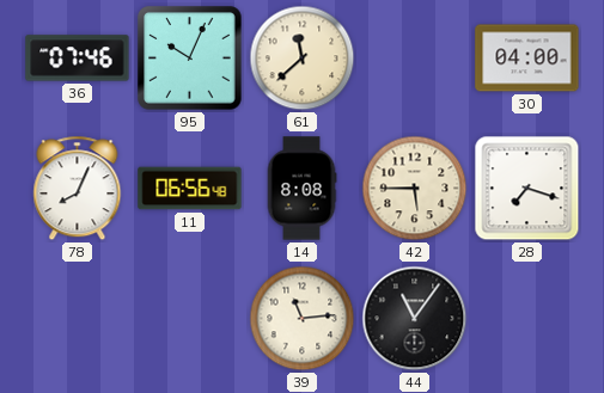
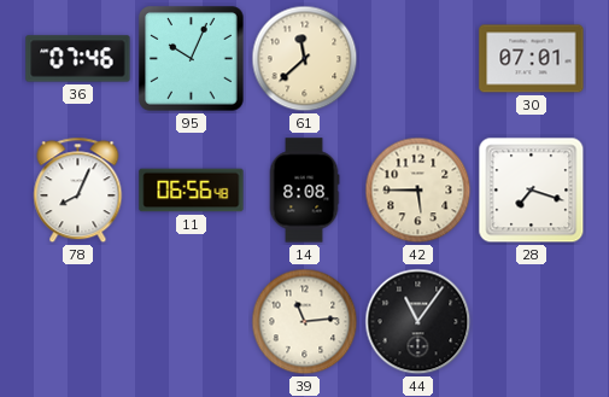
30: 04:00 -> 07:01
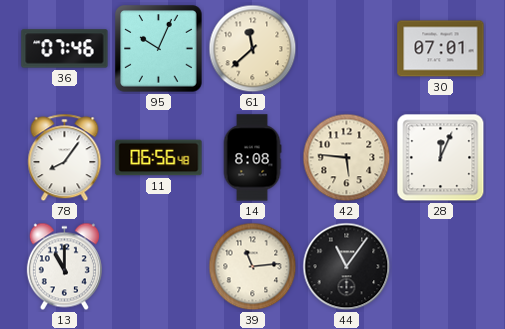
78: 8:04 -> 8:06
42: 5:45 -> 5:46
28: 7:18 -> 12:04
13: none -> 11:00
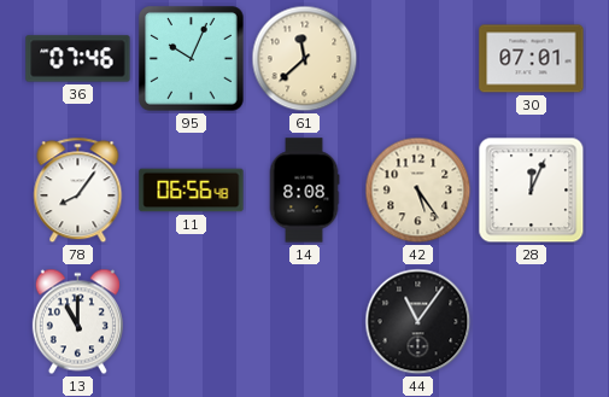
42: 5:46 -> 5:24
39: 11:14 -> none
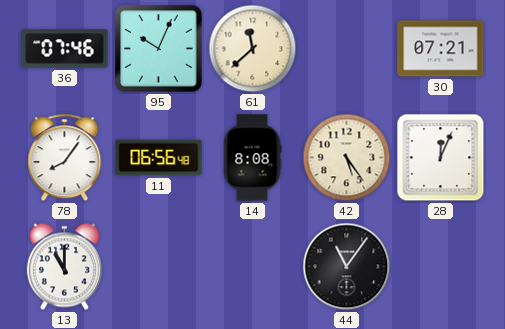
30: 07:01 -> 07:21
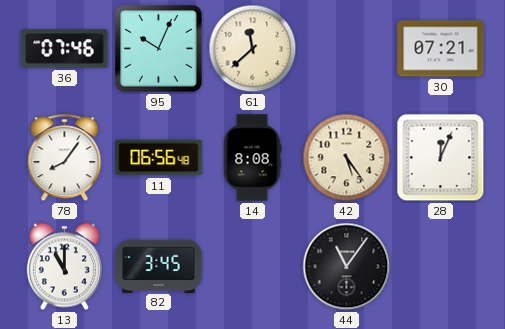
82: none -> 3:45
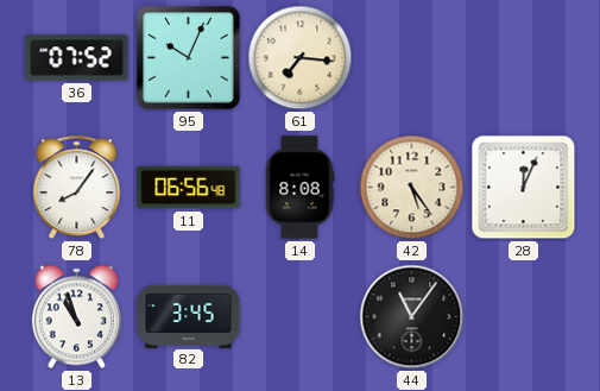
36: 07:46 -> 07:52
61: 11:38 -> 7:16
30: 07:21 -> none
13: 11:00 -> 10:57
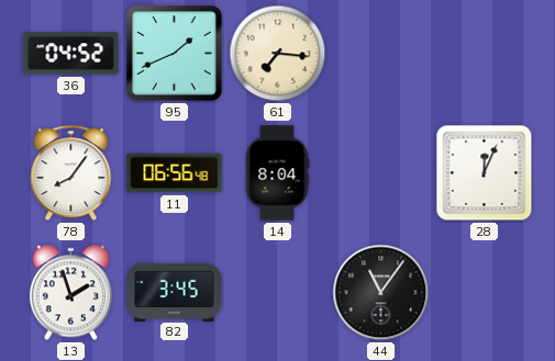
36: 07:52 -> 04:52
95: 10:04 -> 1:41
14: 8:08 -> 8:04
42: 5:24 -> none
13: 10:57 -> 1:57
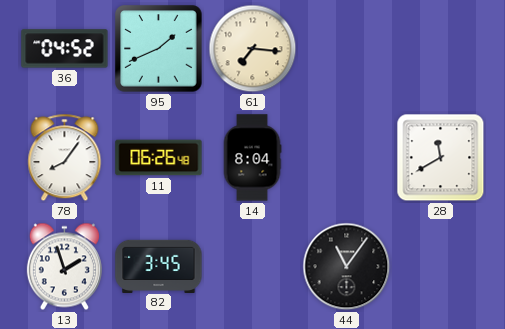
11: 06:56 -> 06:26
28: 12:04 -> 11:40
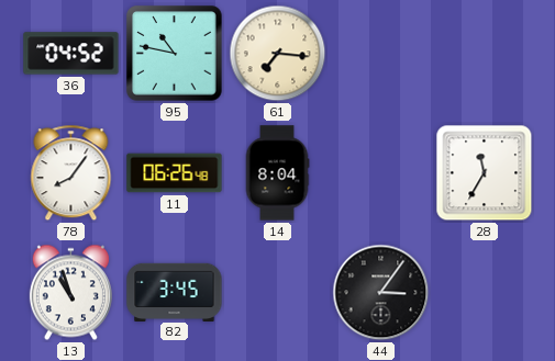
95: 1:41 -> 10:47
28: 11:40 -> 11:35
13: 1:57 -> 10:57
44: 11:06 -> 3:06
